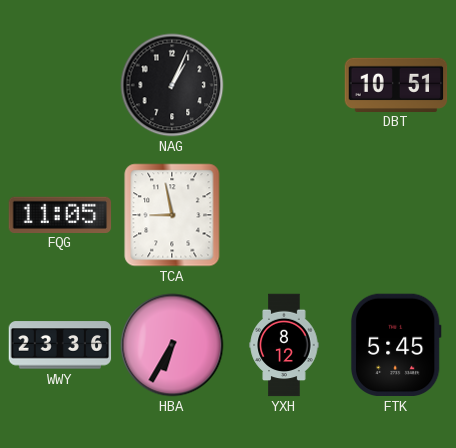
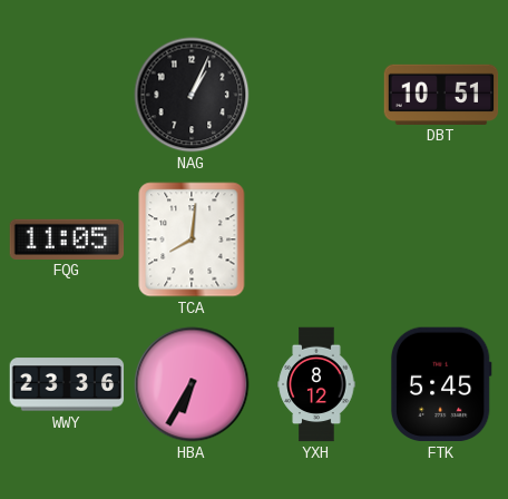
TCA: 8:58 -> 8:01
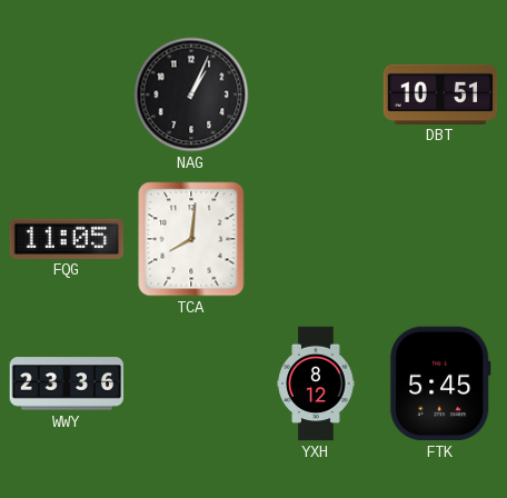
HBA: 6:35 -> none
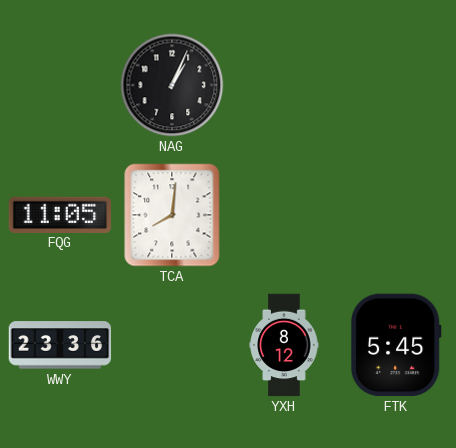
DBT: 10:51 -> none
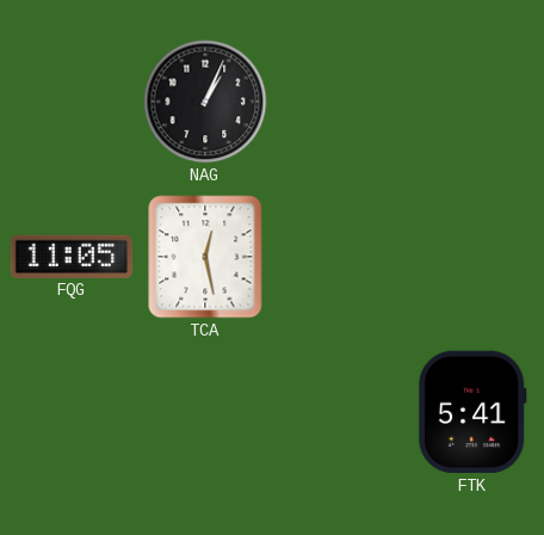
TCA: 8:01 -> 12:28
WWY: 23:36 -> none
YXH: 8:12 -> none
FTK: 5:45 -> 5:41
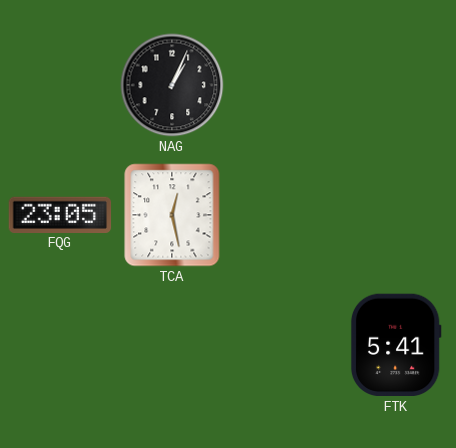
FQG: 11:05 -> 23:05
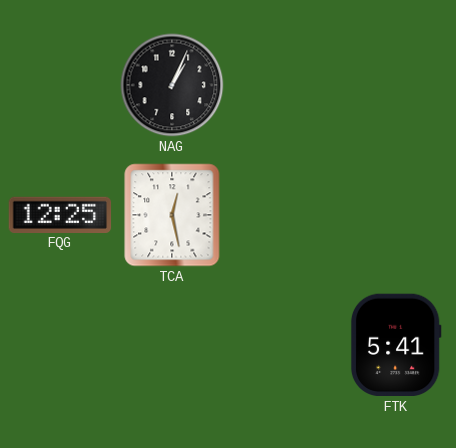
FQG: 23:05 -> 12:25
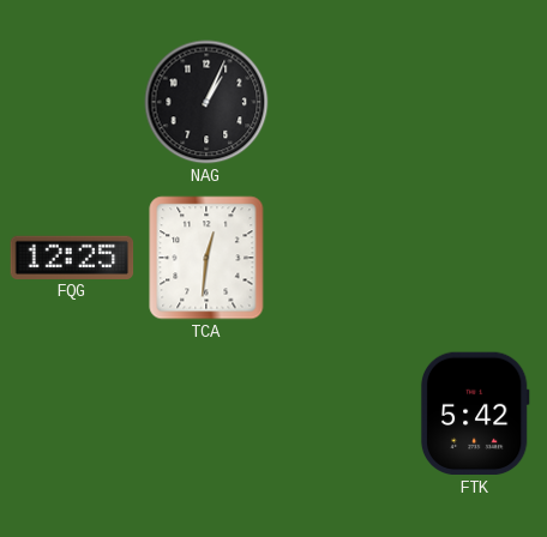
TCA: 12:28 -> 12:31
FTK: 5:41 -> 5:42
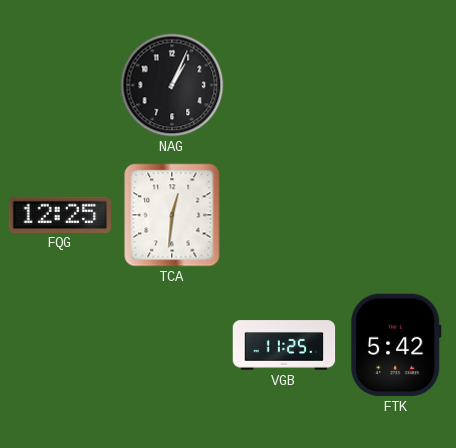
VGB: none -> 11:25
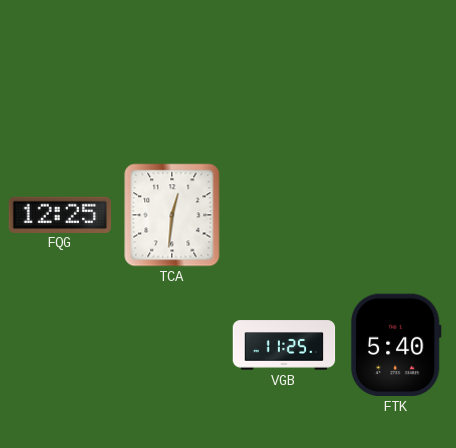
NAG: 1:04 -> none
FTK: 5:42 -> 5:40
